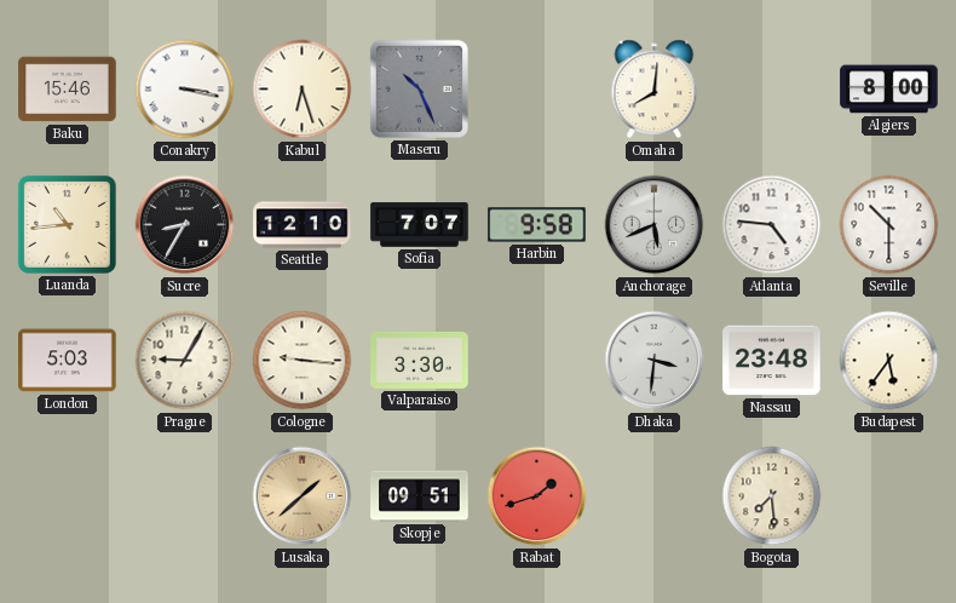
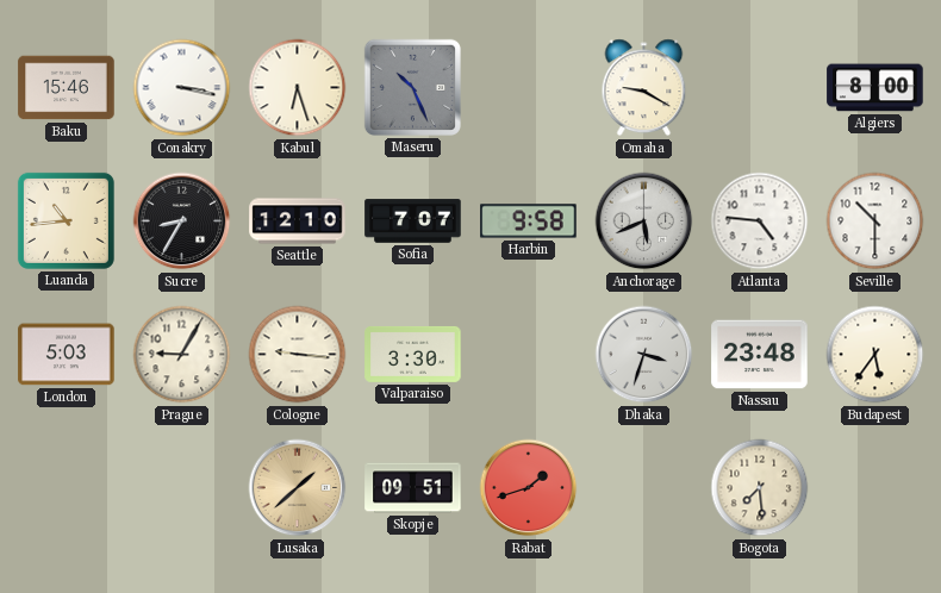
Omaha: 8:01 -> 9:20
Dhaka: 3:31 -> 3:33
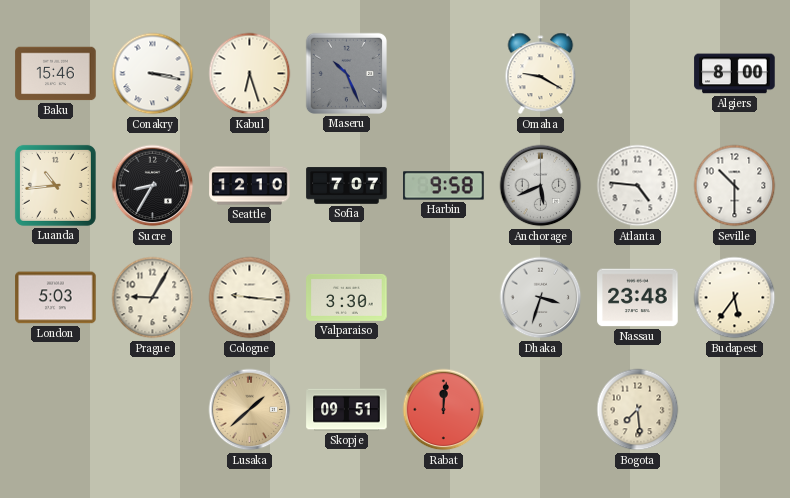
Rabat: 1:42 -> 12:01
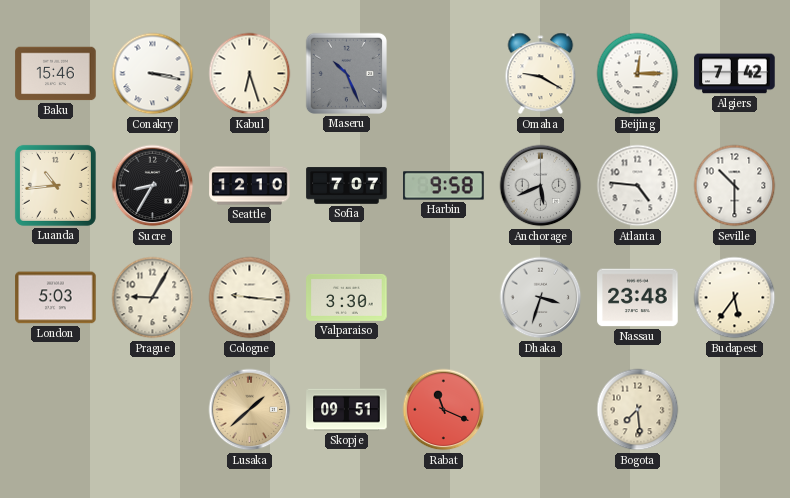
Beijing: none -> 12:15
Algiers: 8:00 -> 7:42
Rabat: 12:01 -> 11:19
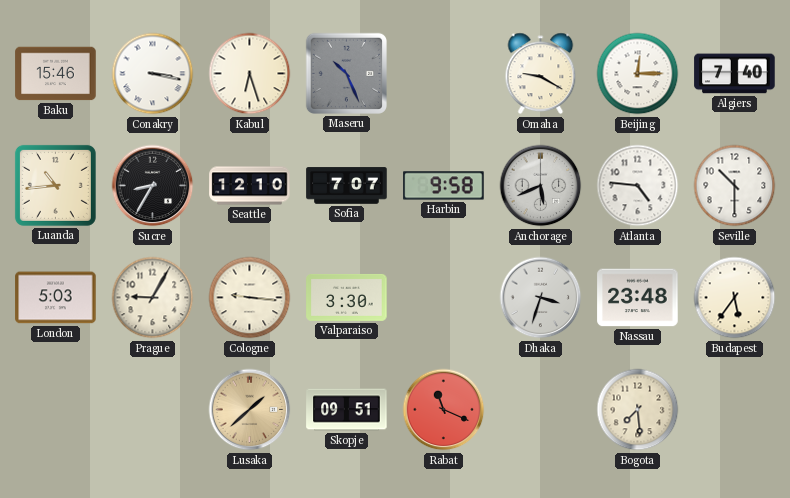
Algiers: 7:42 -> 7:40
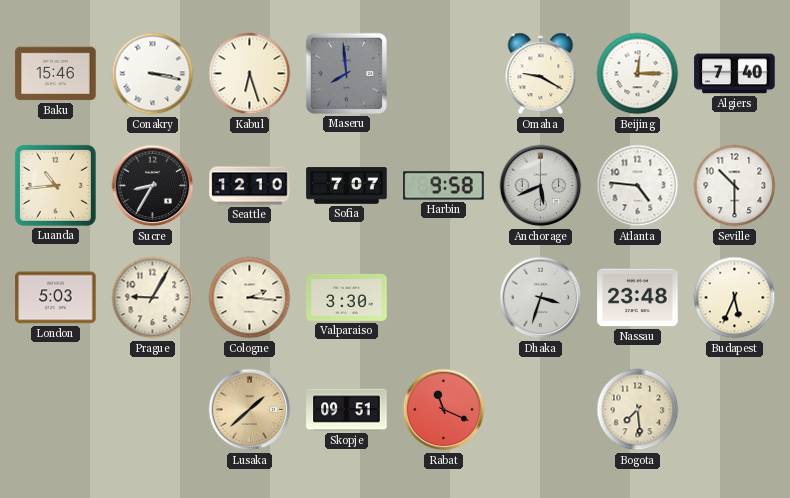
Maseru: 10:26 -> 7:59
Cologne: 9:16 -> 2:16
Budapest: 5:36 -> 5:34
